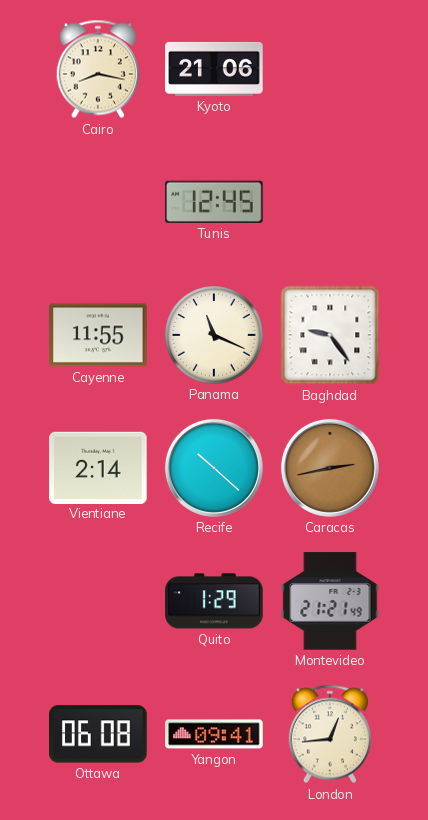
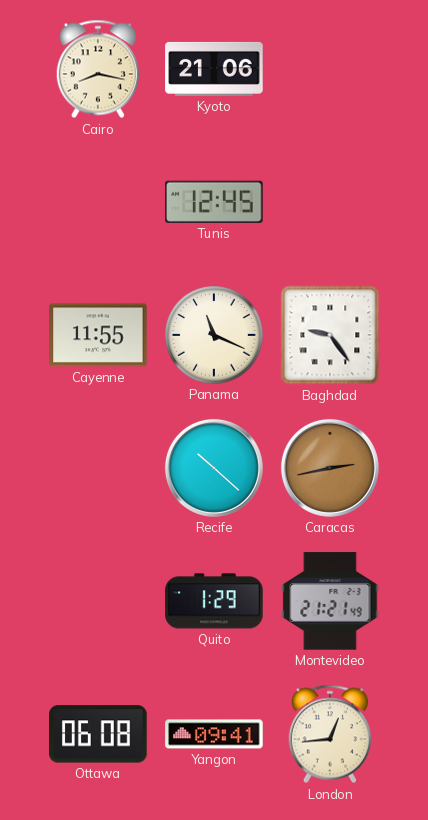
Vientiane: 2:14 -> none
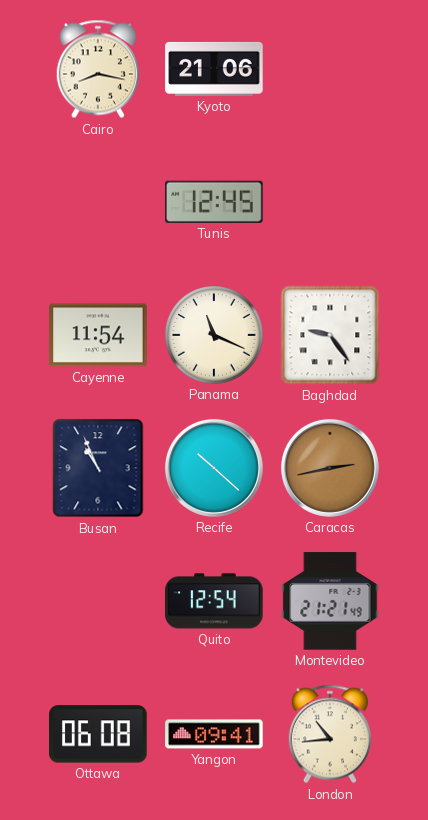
Cayenne: 11:55 -> 11:54
Busan: none -> 10:56
Quito: 1:29 -> 12:54
London: 12:44 -> 10:44
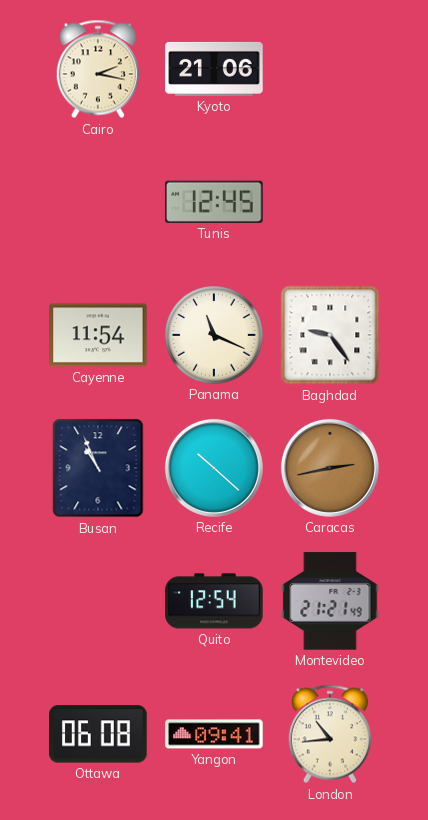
Cairo: 8:17 -> 2:17
